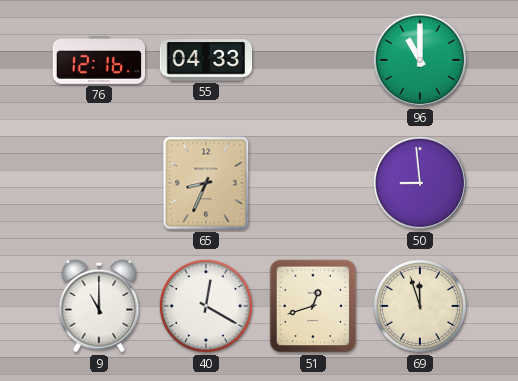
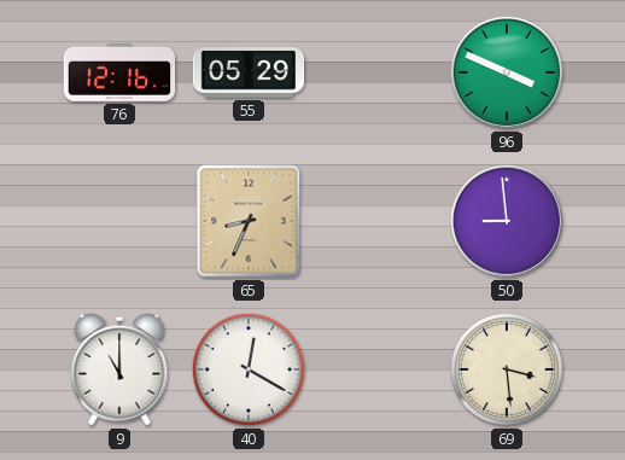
55: 04:33 -> 05:29
96: 11:00 -> 3:49
51: 12:42 -> none
69: 11:57 -> 3:29
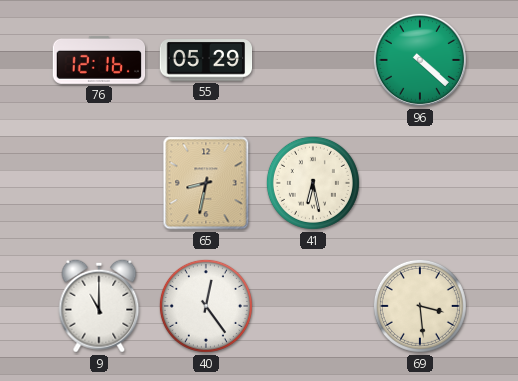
96: 3:49 -> 4:22
65: 8:34 -> 8:32
41: none -> 6:28
50: 8:59 -> none
40: 12:20 -> 12:24
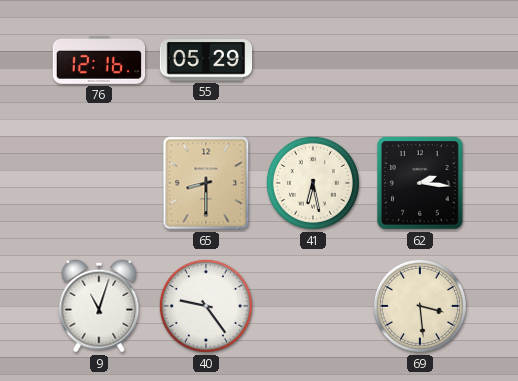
96: 4:22 -> none
65: 8:32 -> 8:30
62: none -> 2:16
9: 11:00 -> 11:03
40: 12:24 -> 9:24
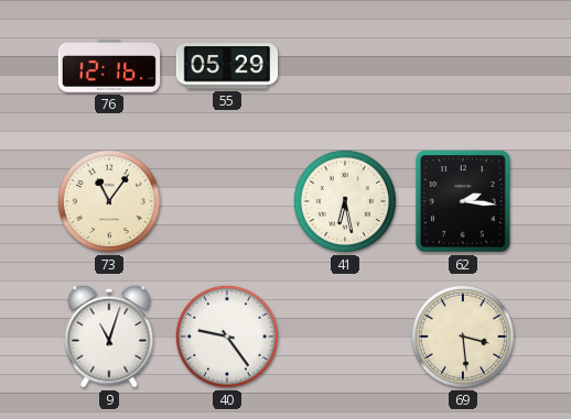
73: none -> 11:06
65: 8:30 -> none
